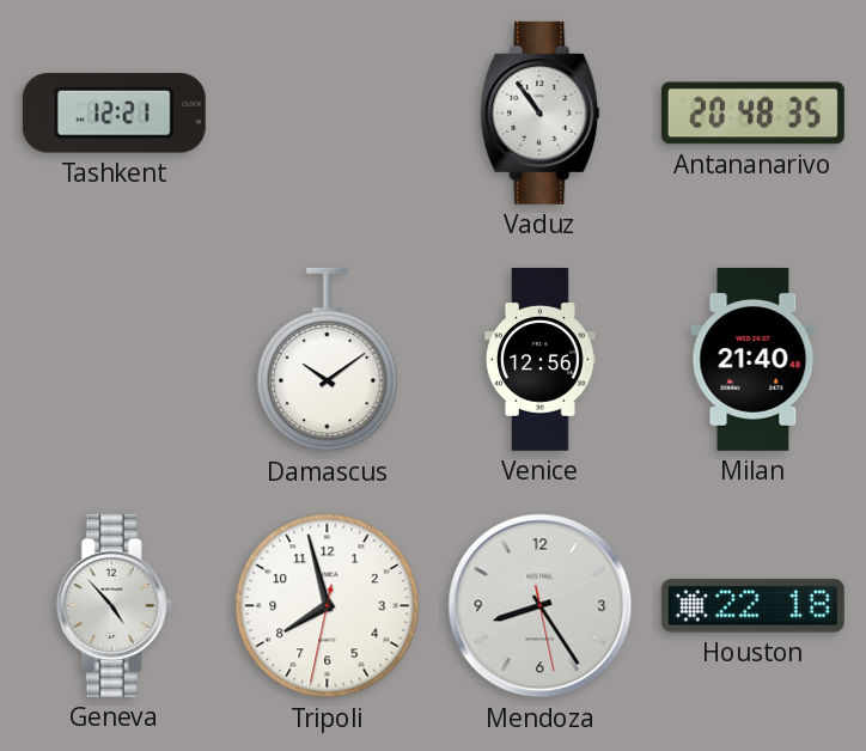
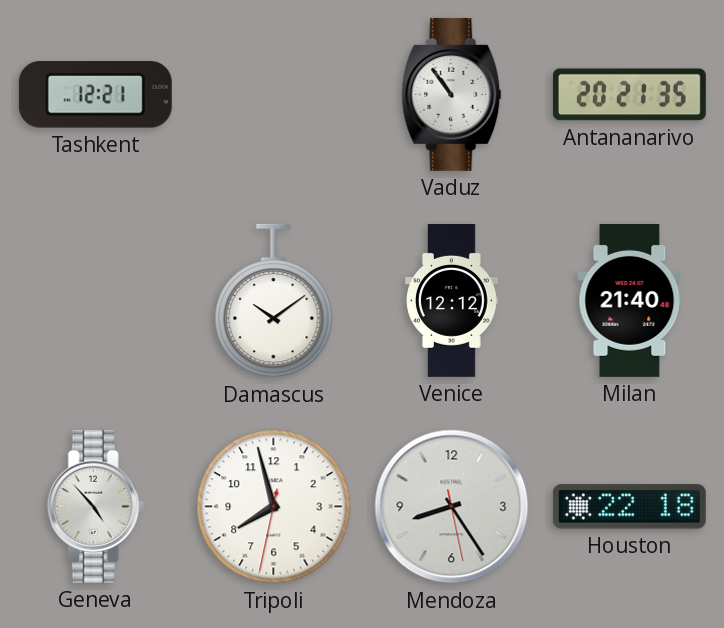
Antananarivo: 20:48 -> 20:21
Venice: 12:56 -> 12:12
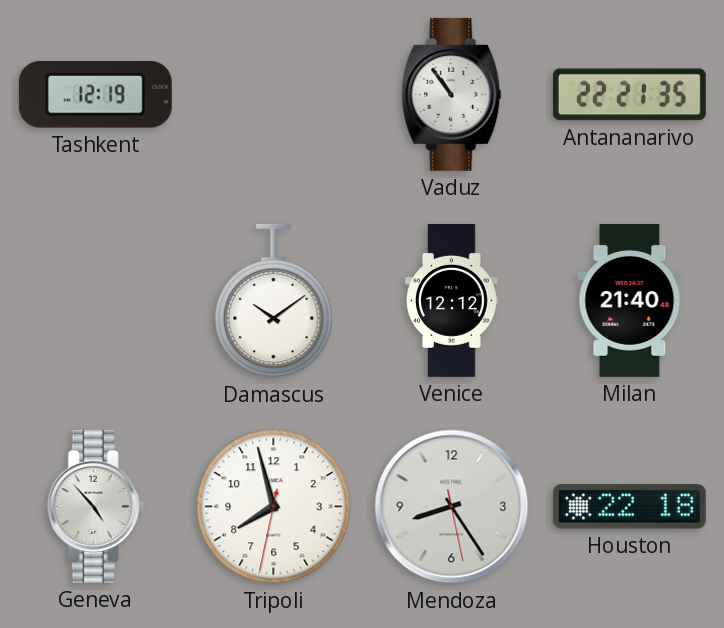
Tashkent: 12:21 -> 12:19
Antananarivo: 20:21 -> 22:21
